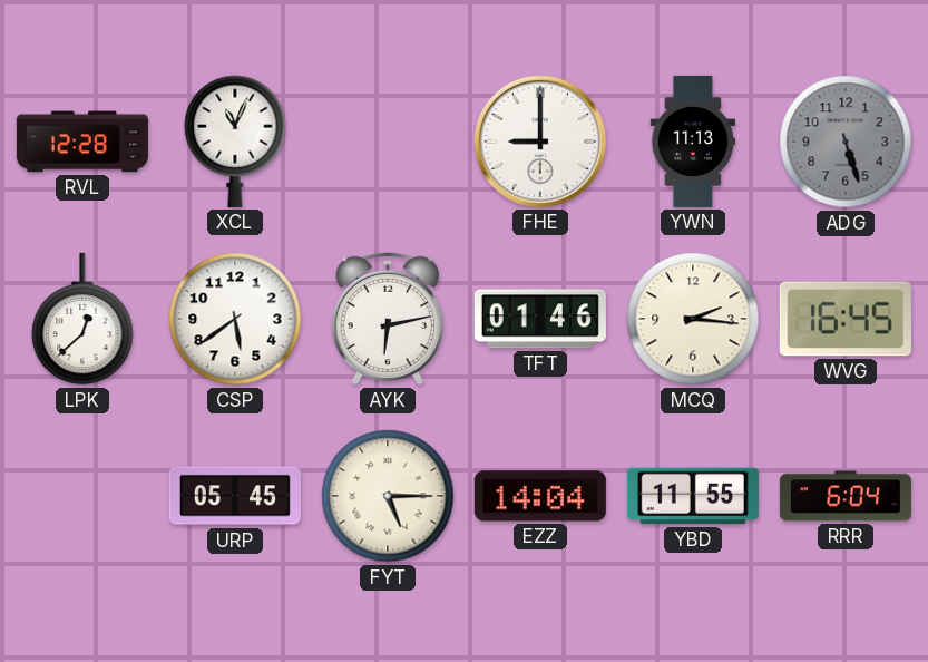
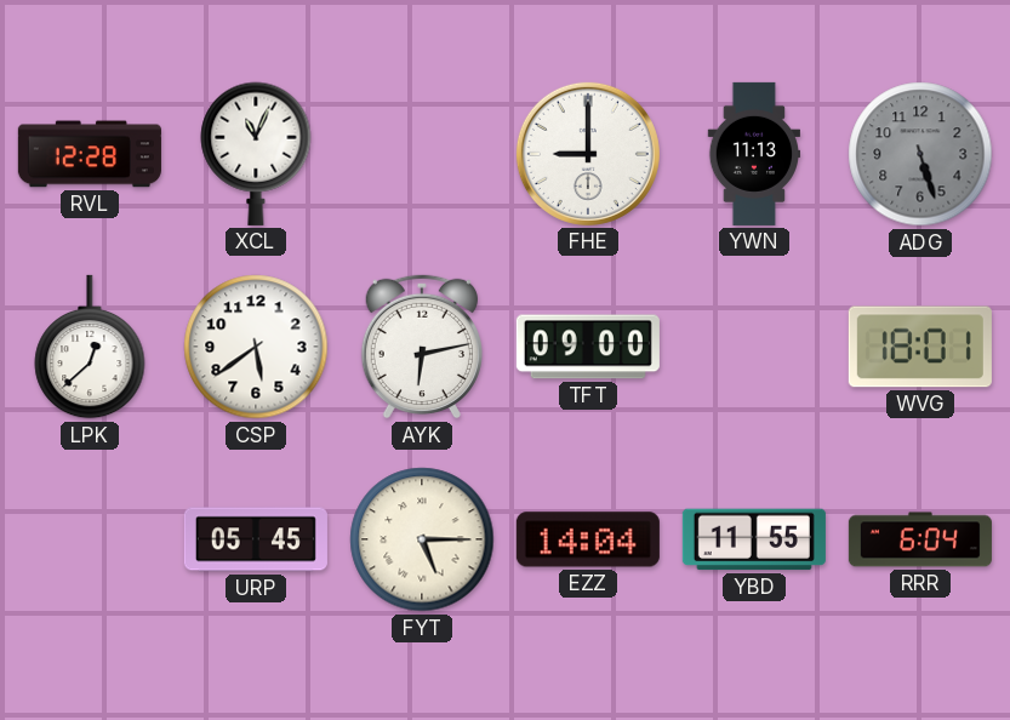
TFT: 01:46 -> 09:00
MCQ: 2:16 -> none
WVG: 16:45 -> 18:01
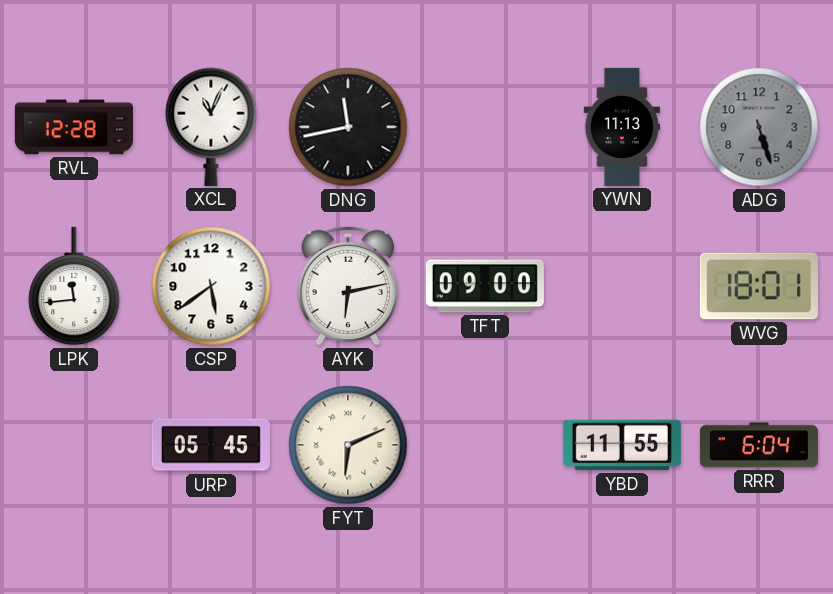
DNG: none -> 11:43
FHE: 9:00 -> none
LPK: 12:38 -> 11:44
FYT: 5:15 -> 6:11
EZZ: 14:04 -> none
